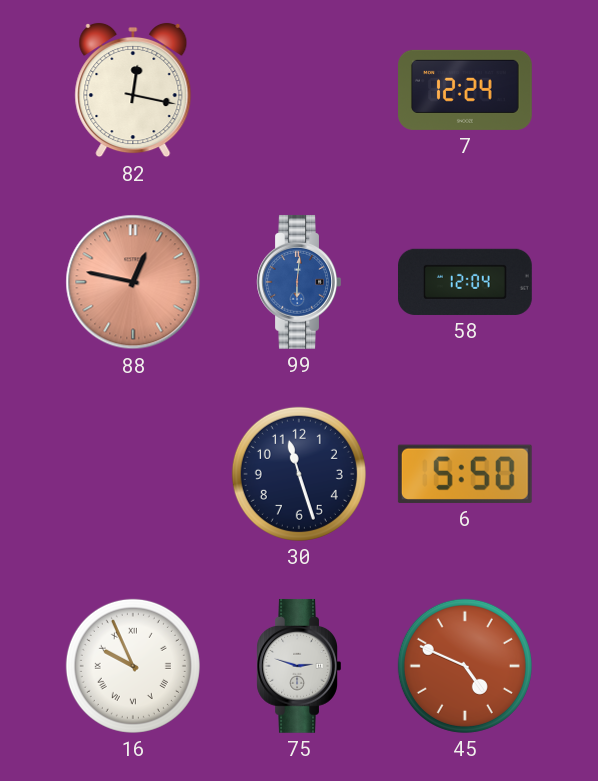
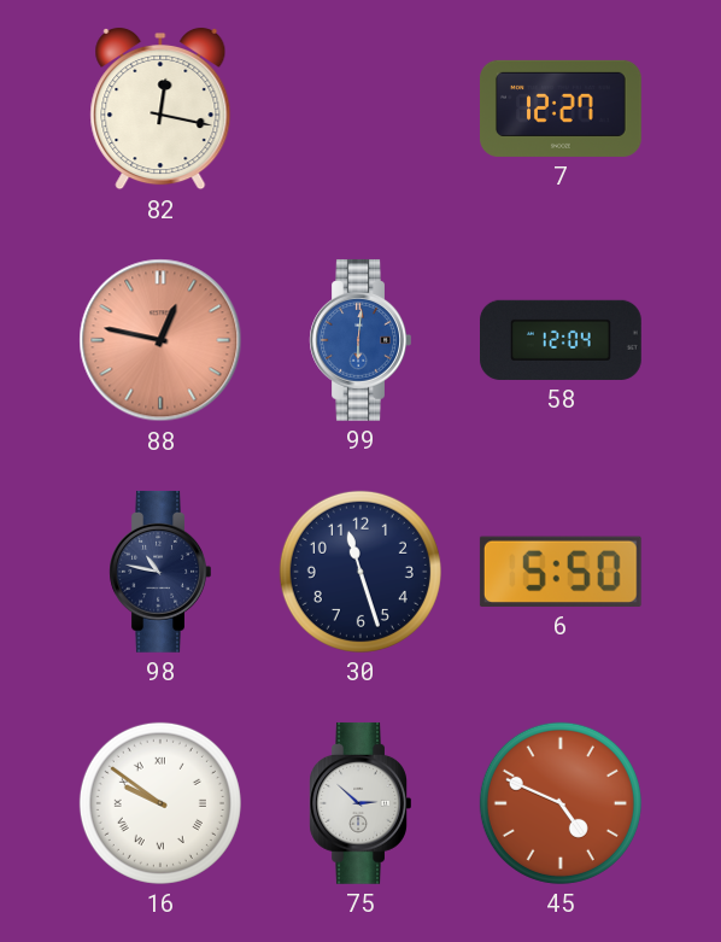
7: 12:24 -> 12:27
98: none -> 10:47
16: 9:56 -> 9:51
75: 2:48 -> 2:52
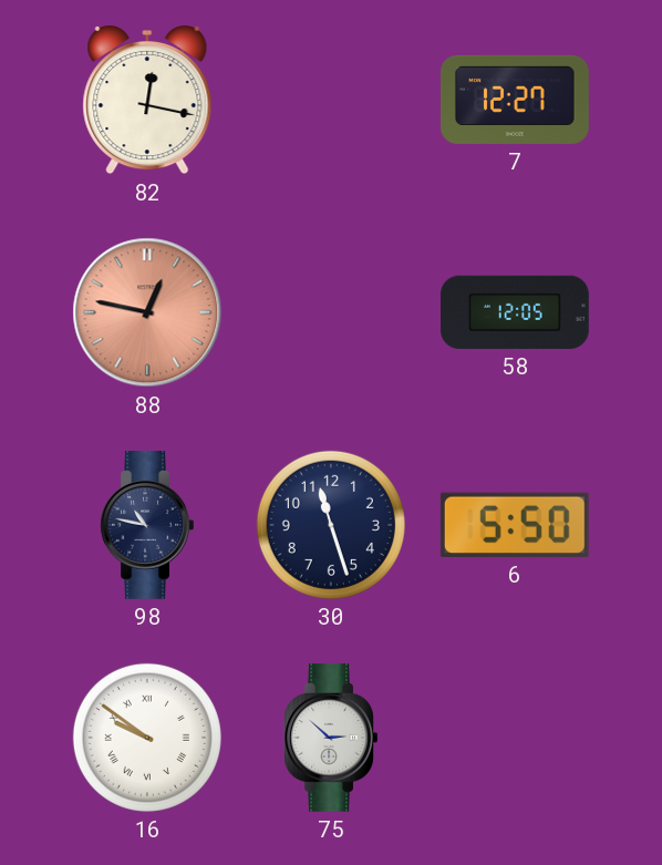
99: 6:01 -> none
58: 12:04 -> 12:05
45: 4:49 -> none
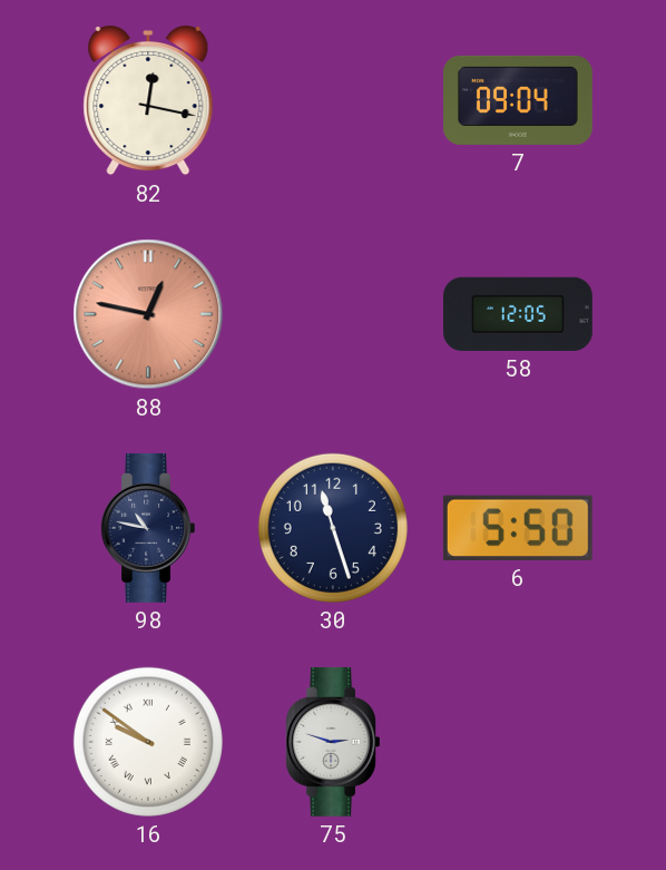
7: 12:27 -> 09:04
75: 2:52 -> 2:48
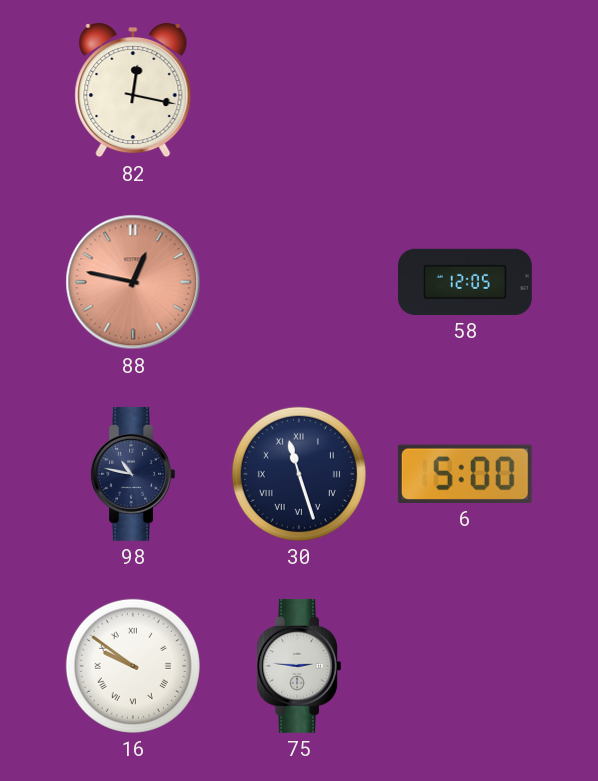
7: 09:04 -> none
30 numerals: Arabic -> Roman
6: 5:50 -> 5:00
75: 2:48 -> 2:46
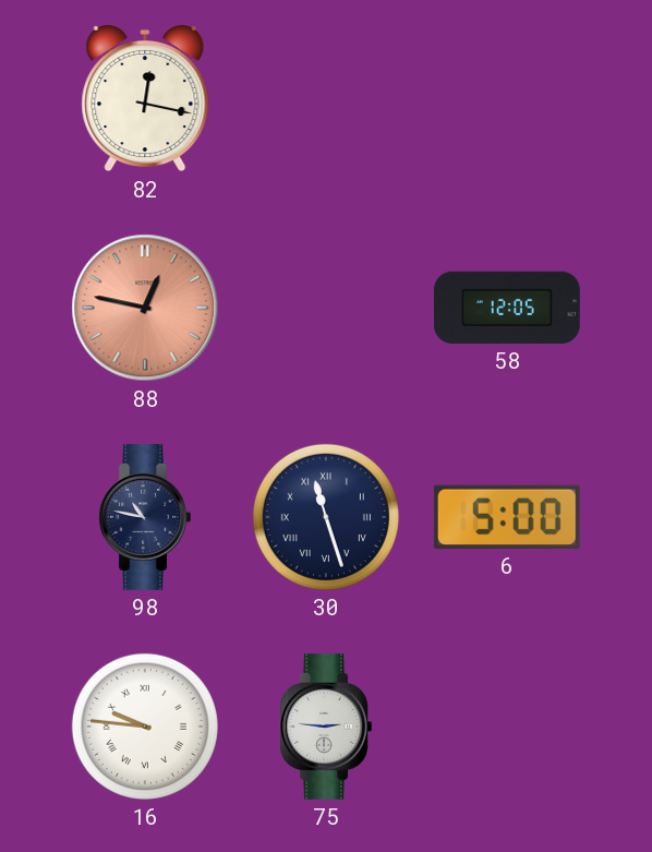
16: 9:51 -> 9:46
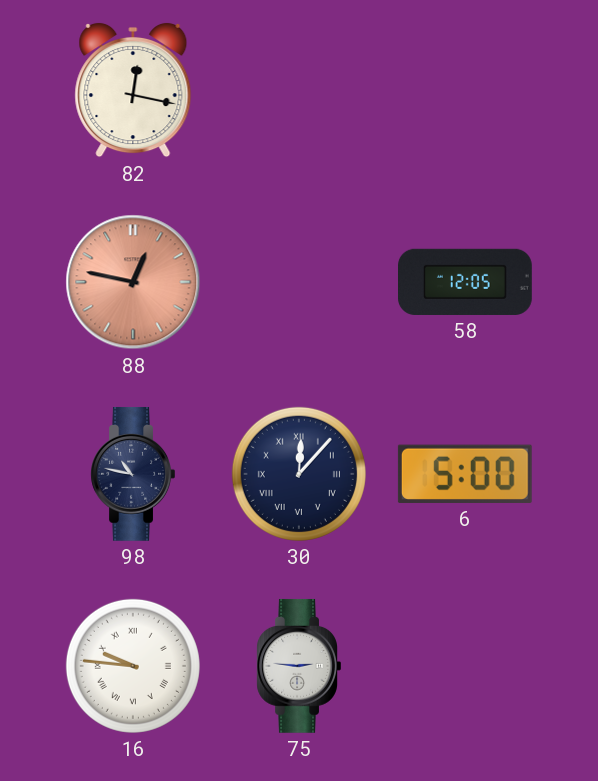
30: 11:27 -> 12:07
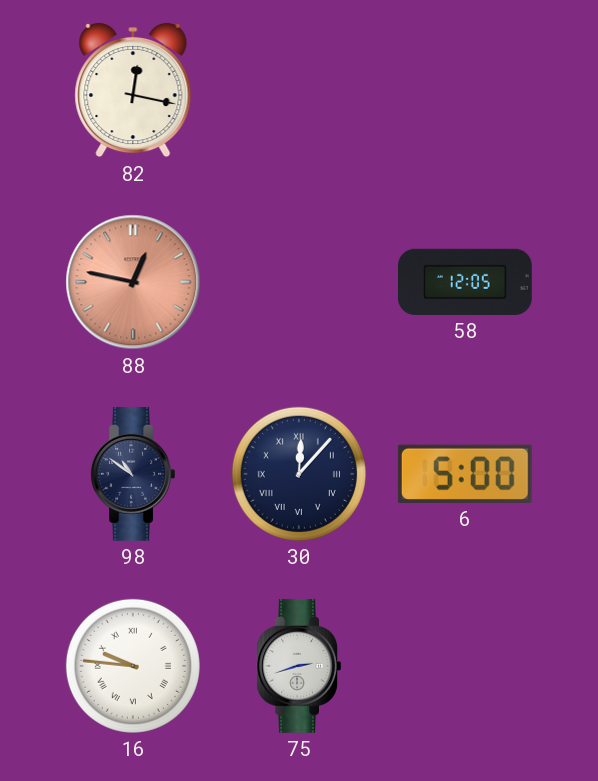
98: 10:47 -> 10:51
75: 2:46 -> 2:42
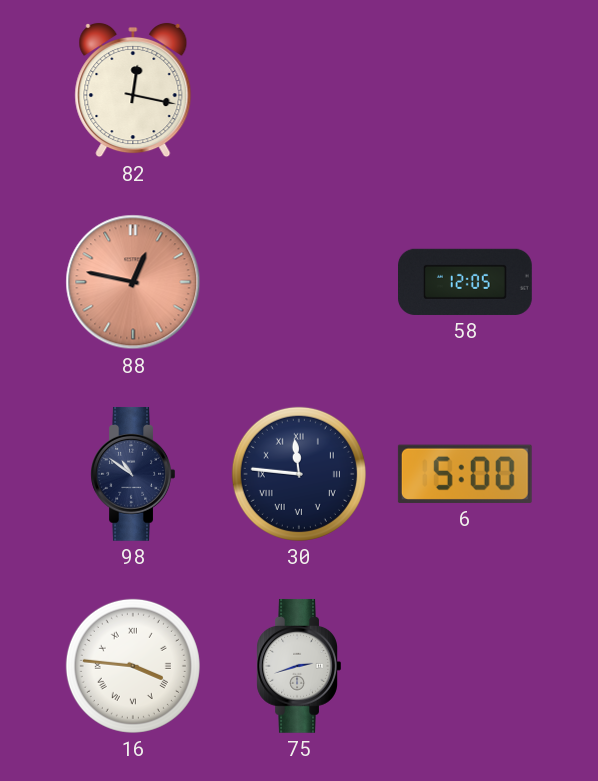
30: 12:07 -> 11:46
16: 9:46 -> 3:46
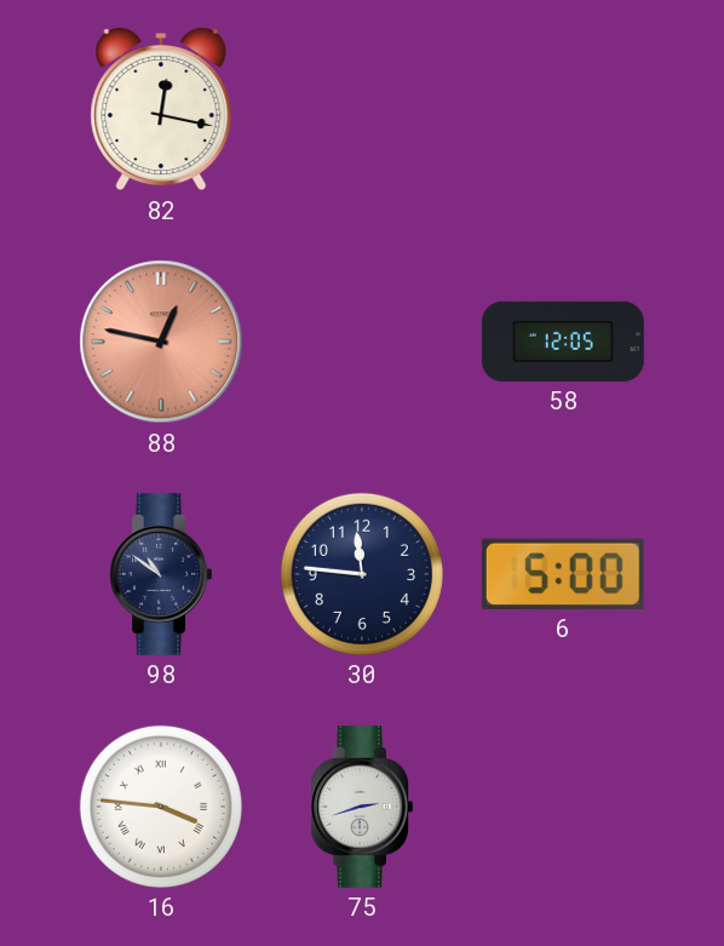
30 numerals: Roman -> Arabic
